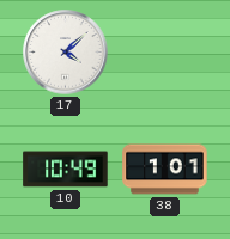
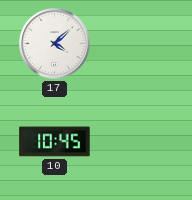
10: 10:49 -> 10:45
38: 1:01 -> none
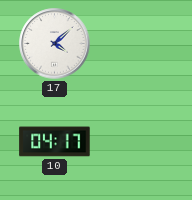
10: 10:45 -> 04:17
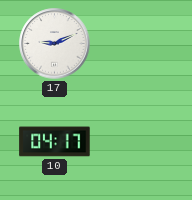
17: 4:08 -> 9:11
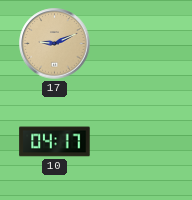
17 dial: white -> champagne
